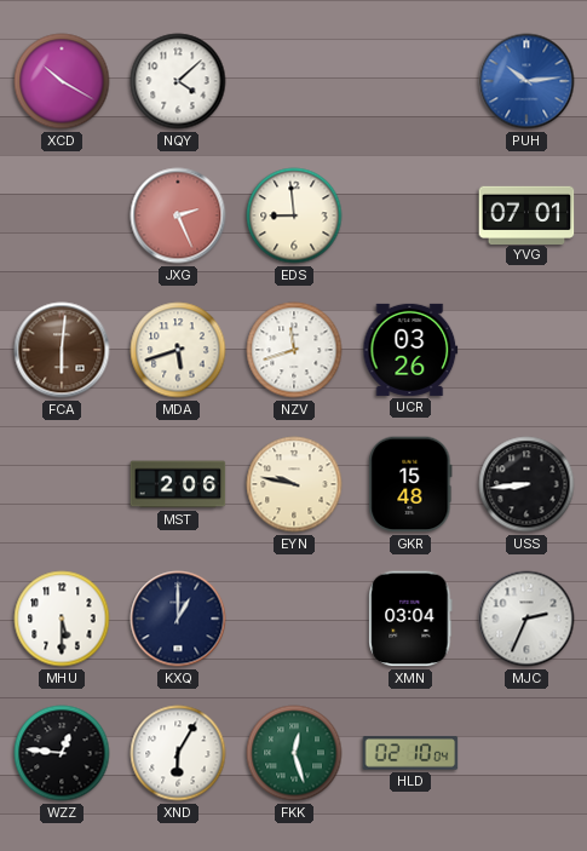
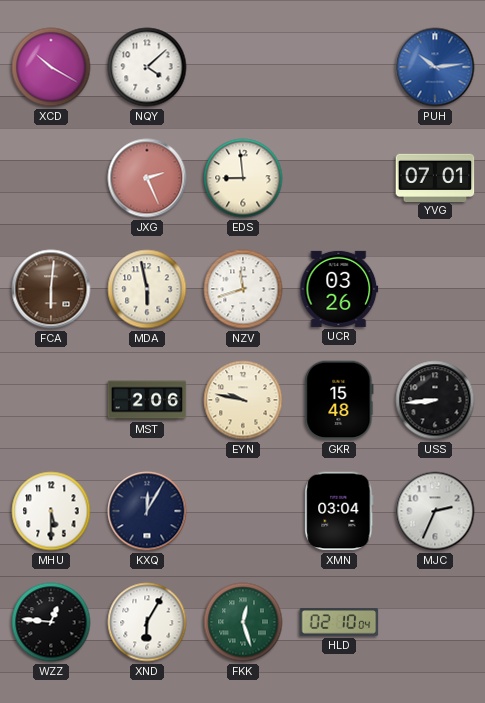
MDA: 5:42 -> 5:58
KXQ: 1:00 -> 12:05
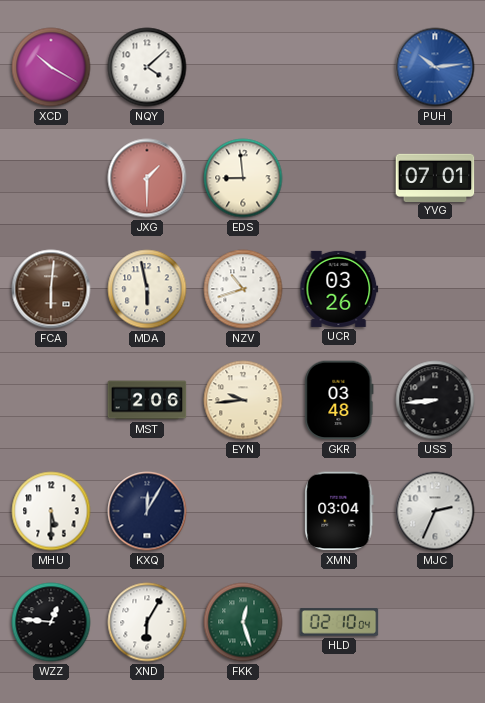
JXG: 2:26 -> 1:30
NZV: 11:42 -> 10:42
EYN: 9:47 -> 9:44
GKR: 15:48 -> 03:48
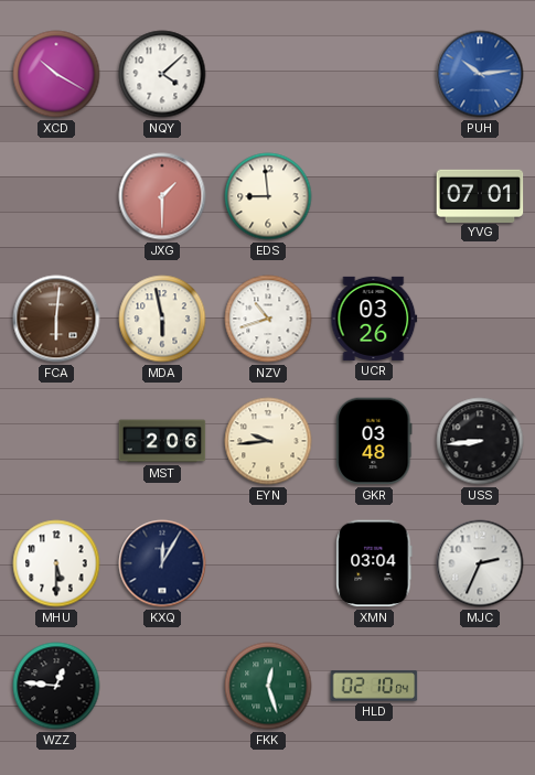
XND: 6:05 -> none
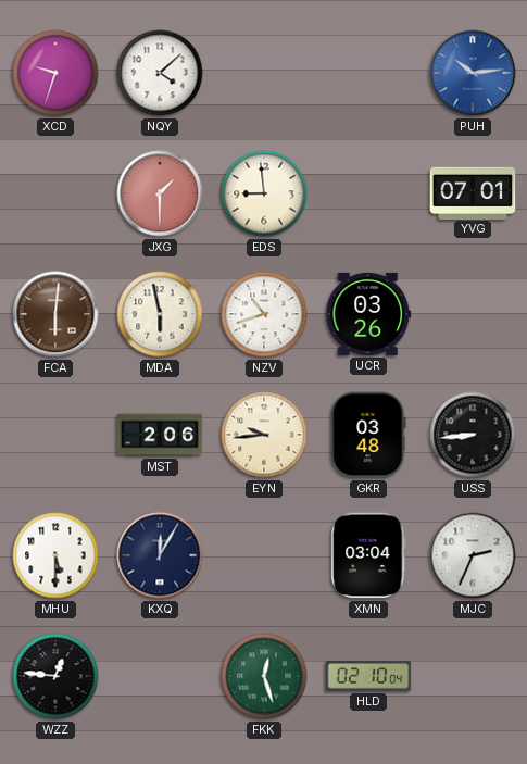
XCD: 10:20 -> 9:33
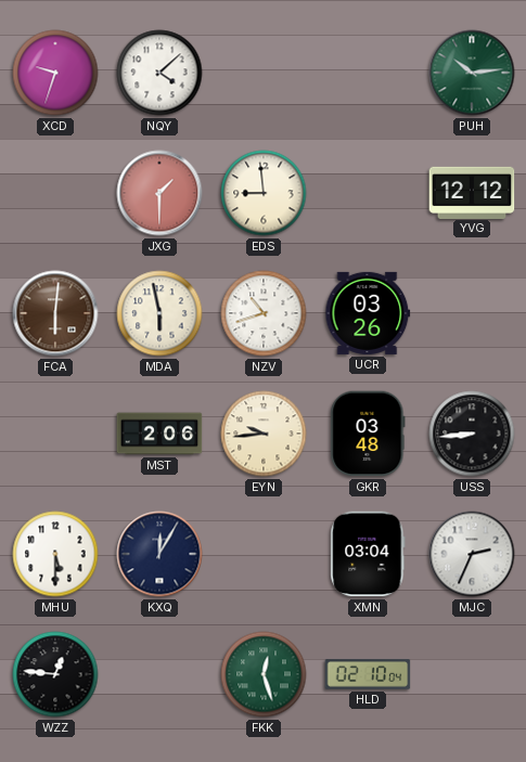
PUH dial: blue -> green
YVG: 07:01 -> 12:12
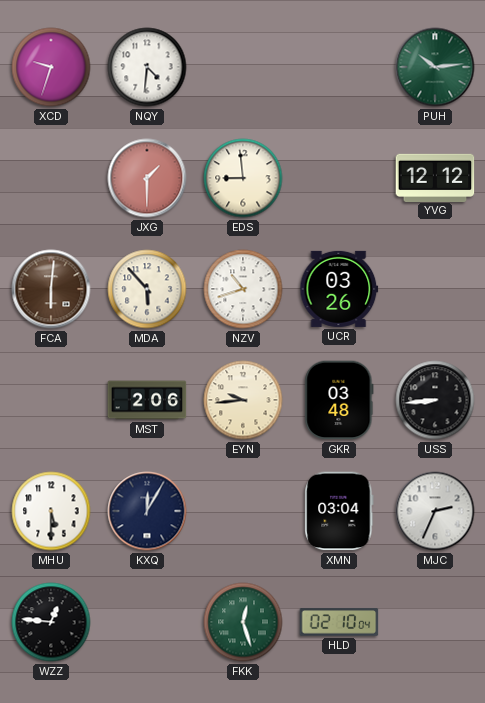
NQY: 4:08 -> 4:31
MDA: 5:58 -> 5:53
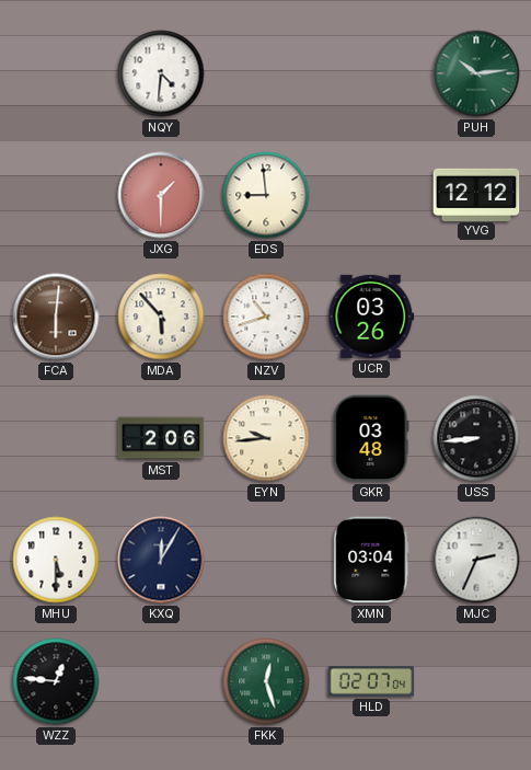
XCD: 9:33 -> none
HLD: 02:10 -> 02:07
